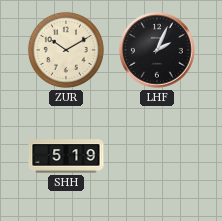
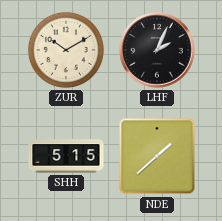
SHH: 5:19 -> 5:15
NDE: none -> 1:38
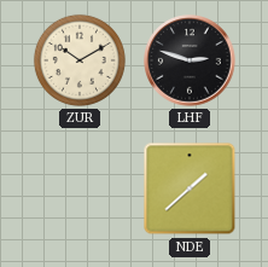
LHF: 2:04 -> 2:48
SHH: 5:15 -> none
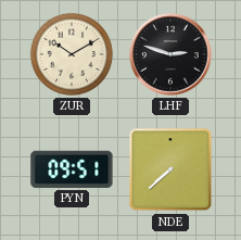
PYN: none -> 09:51
NDE: 1:38 -> 7:38
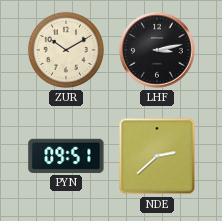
LHF: 2:48 -> 3:13
NDE: 7:38 -> 2:38
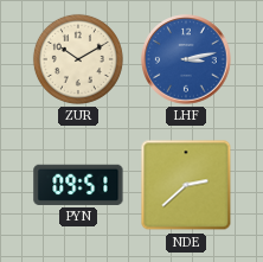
LHF dial: black -> blue
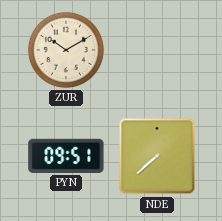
LHF: 3:13 -> none
NDE: 2:38 -> 7:38
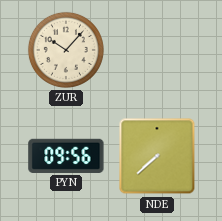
ZUR: 10:10 -> 10:07
PYN: 09:51 -> 09:56
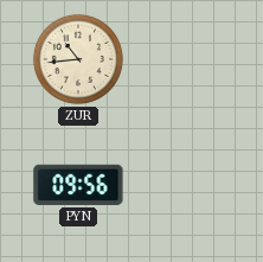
ZUR: 10:07 -> 10:44
NDE: 7:38 -> none
